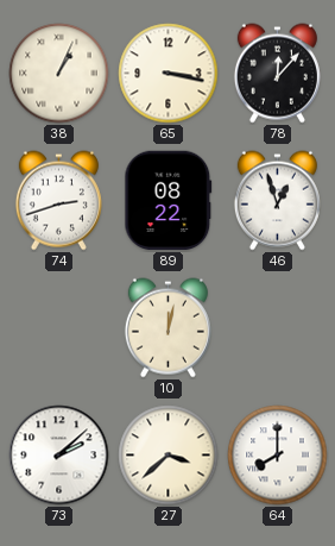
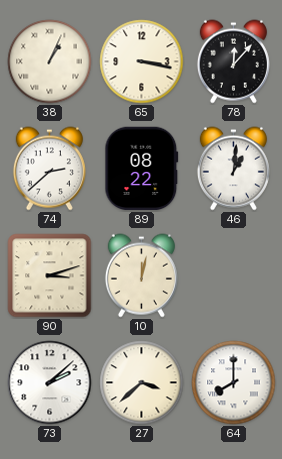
74: 2:42 -> 2:38
46: 12:57 -> 1:01
90: none -> 3:12
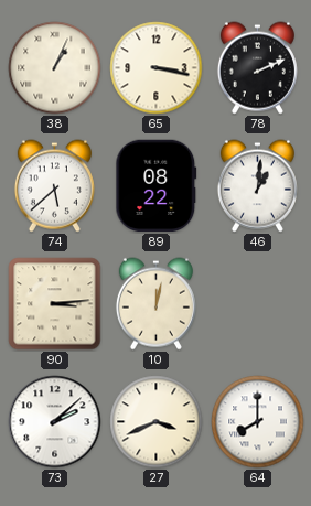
78: 12:07 -> 2:11
74: 2:38 -> 5:38
90: 3:12 -> 3:14
27: 3:38 -> 3:41
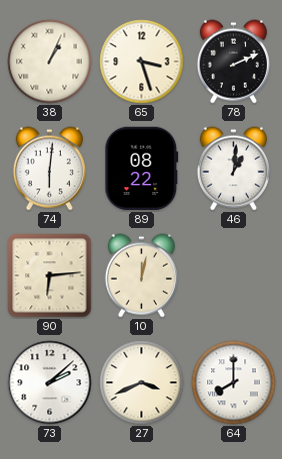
65: 3:17 -> 3:27
74: 5:38 -> 6:01
90: 3:14 -> 6:14
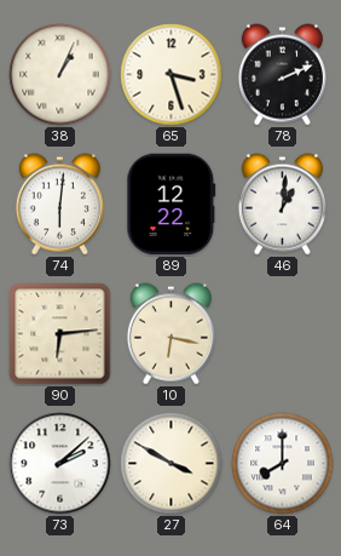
89: 08:22 -> 12:22
10: 12:02 -> 6:17
27: 3:41 -> 3:50
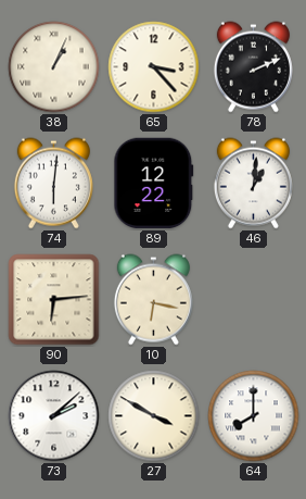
65: 3:27 -> 3:23
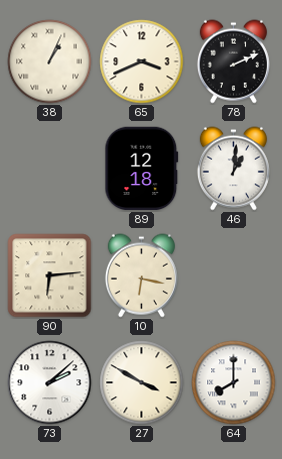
65: 3:23 -> 3:41
74: 6:01 -> none
89: 12:22 -> 12:18
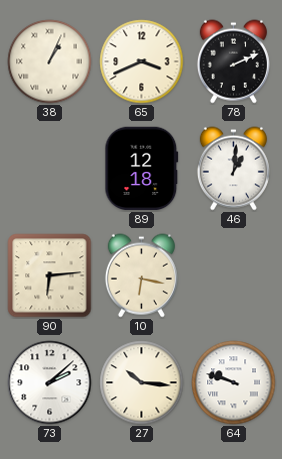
27: 3:50 -> 10:16
64: 8:00 -> 9:48
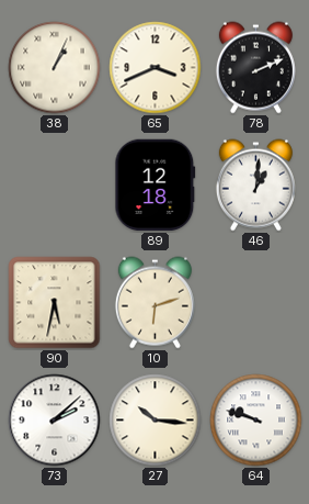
90: 6:14 -> 5:32
10: 6:17 -> 6:12
